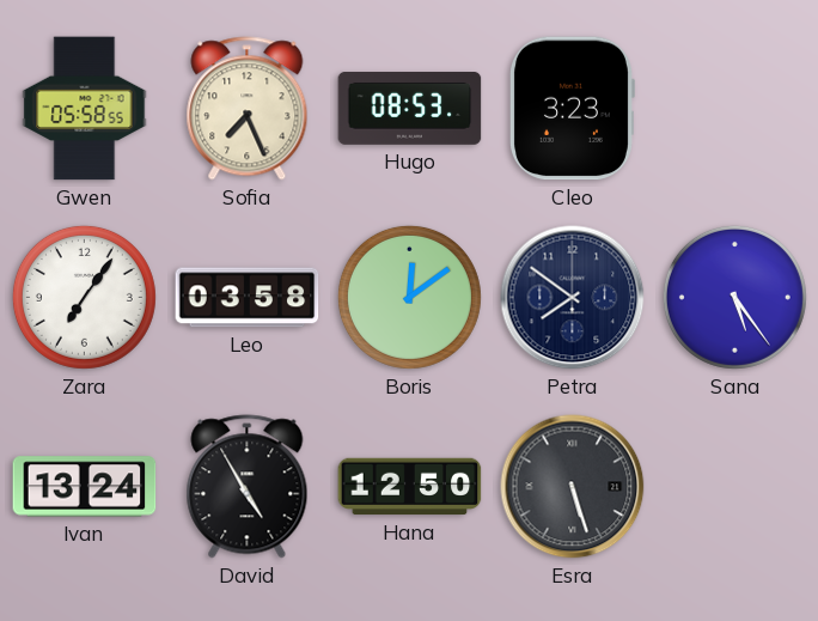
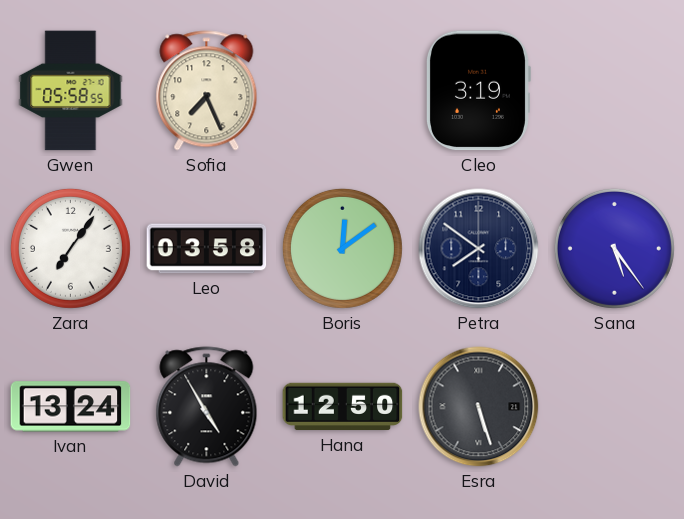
Hugo: 08:53 -> none
Cleo: 3:23 -> 3:19
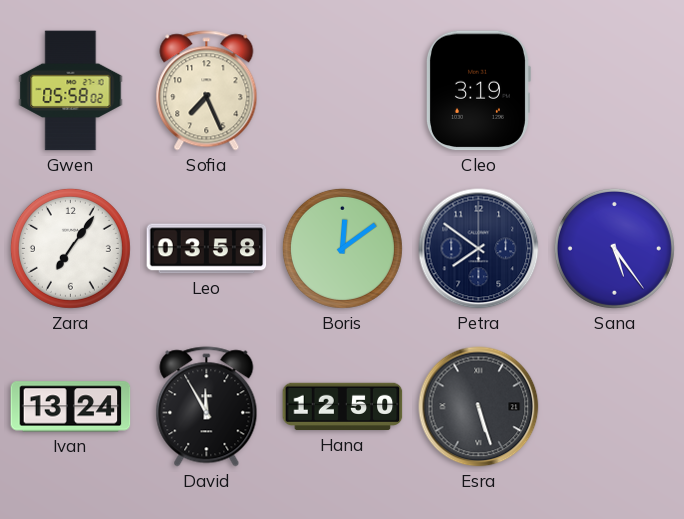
Gwen: 05:58:55 -> 05:58:02
David: 4:55 -> 11:55
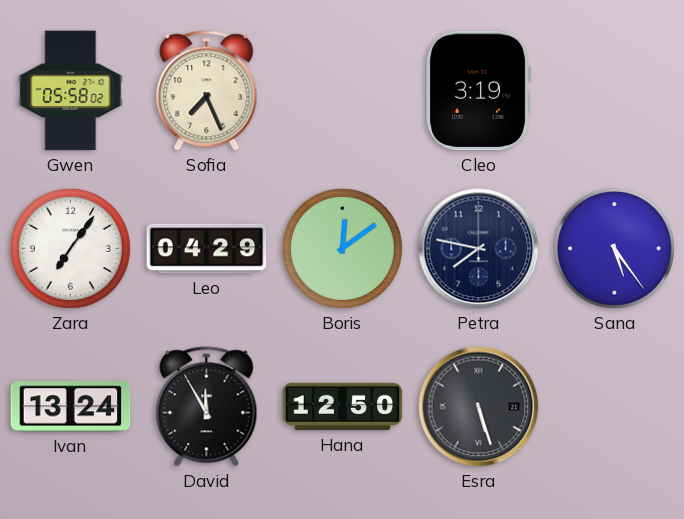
Leo: 03:58 -> 04:29
Petra: 7:51 -> 7:47
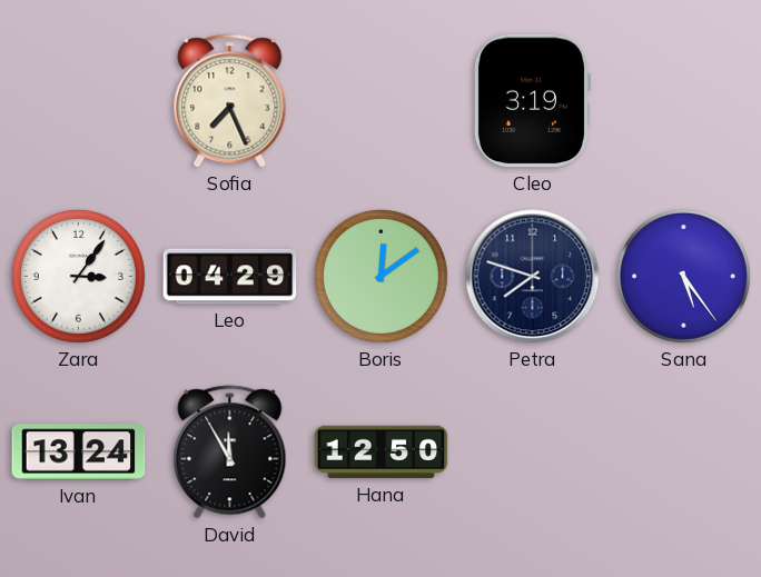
Gwen: 05:58 -> none
Zara: 7:06 -> 3:06
Petra: 7:47 -> 7:48
Esra: 5:27 -> none
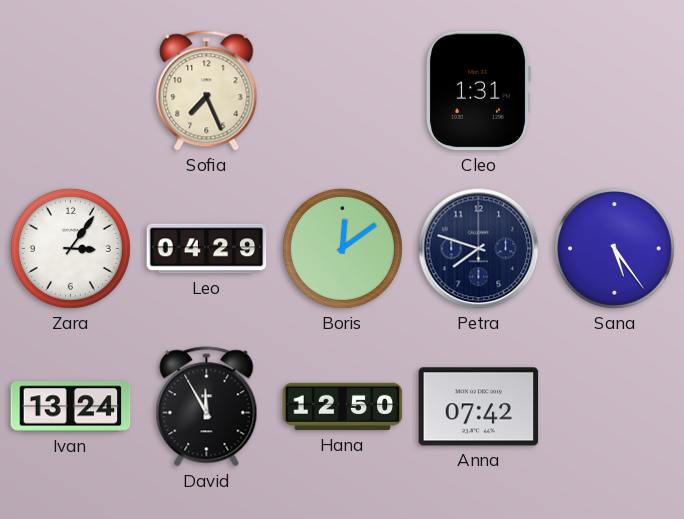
Cleo: 3:19 -> 1:31
Anna: none -> 07:42
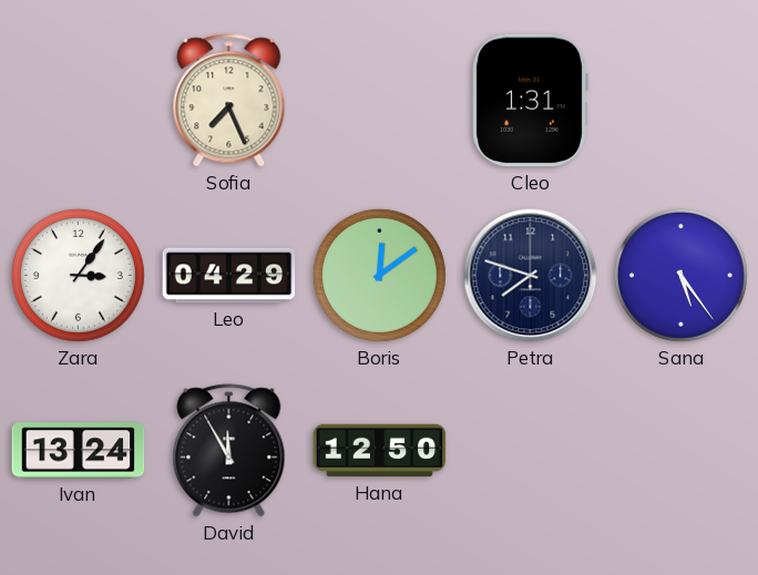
Anna: 07:42 -> none
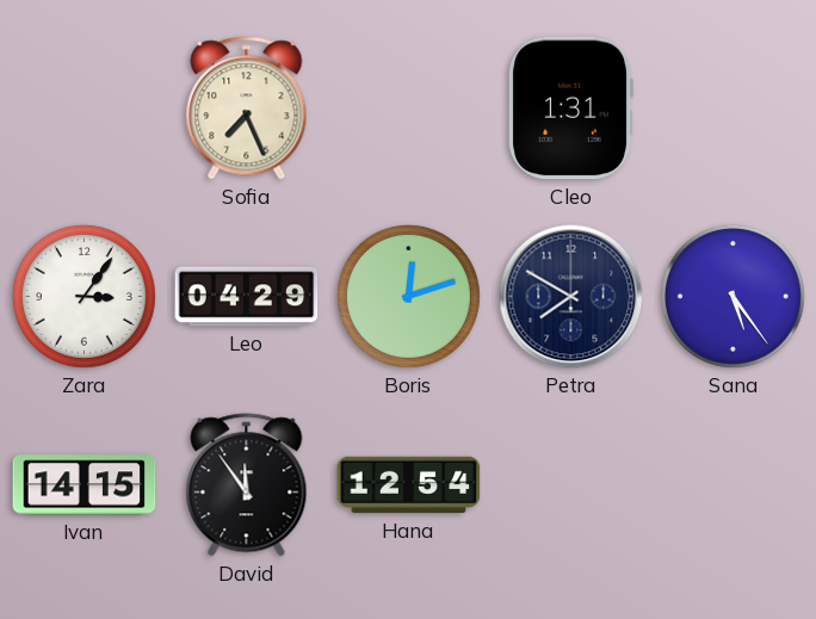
Boris: 12:09 -> 12:12
Petra: 7:48 -> 7:50
Ivan: 13:24 -> 14:15
David: 11:55 -> 11:54
Hana: 12:50 -> 12:54
